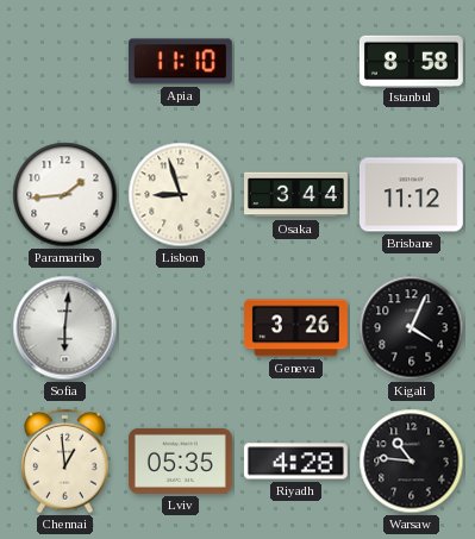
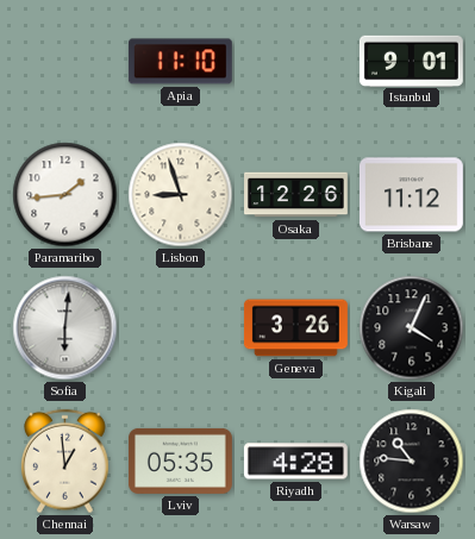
Istanbul: 8:58 -> 9:01
Osaka: 3:44 -> 12:26
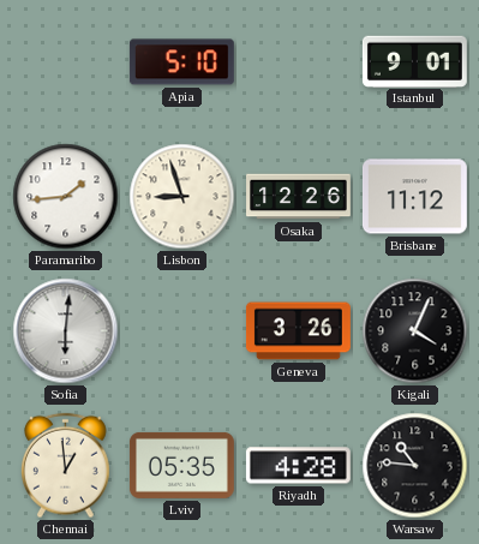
Apia: 11:10 -> 5:10
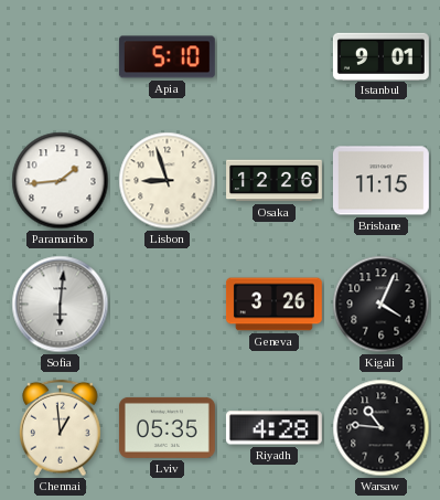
Brisbane: 11:12 -> 11:15
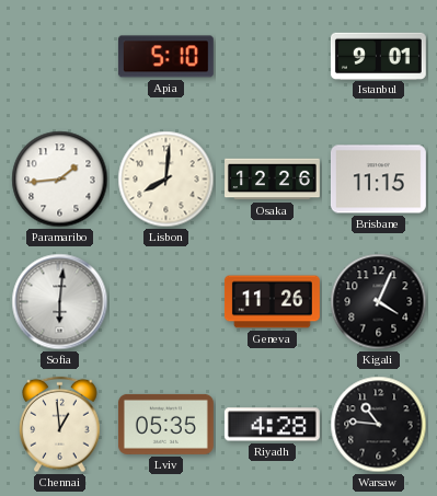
Lisbon: 8:57 -> 8:01
Geneva: 3:26 -> 11:26
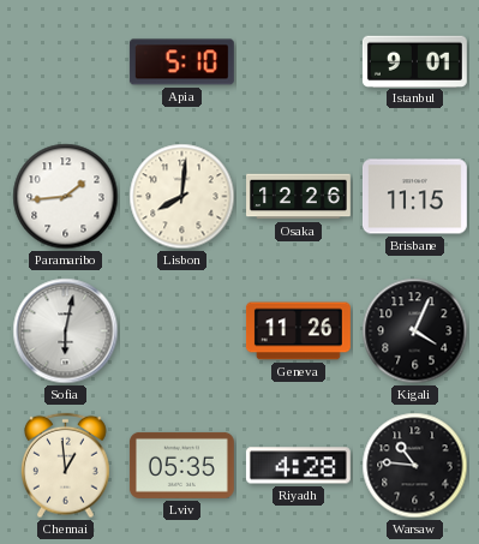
Sofia: 6:01 -> 6:02
